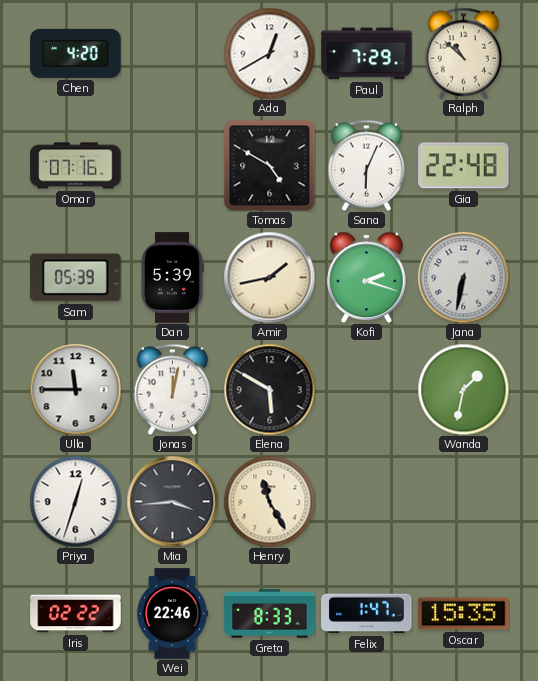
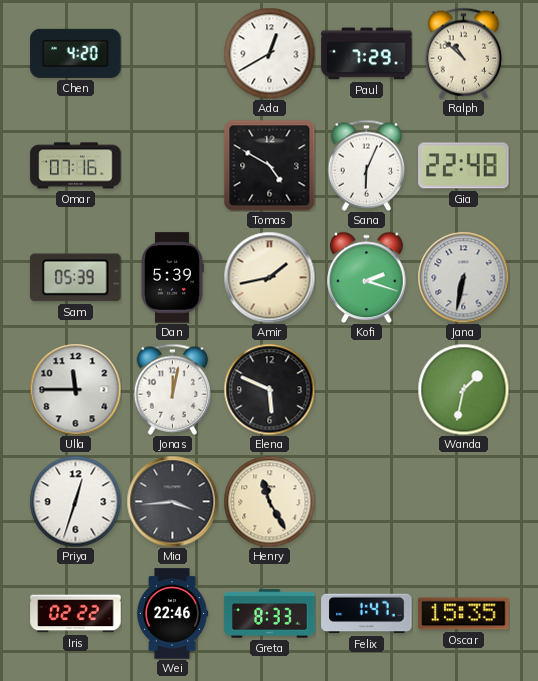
Elena: 5:50 -> 5:49
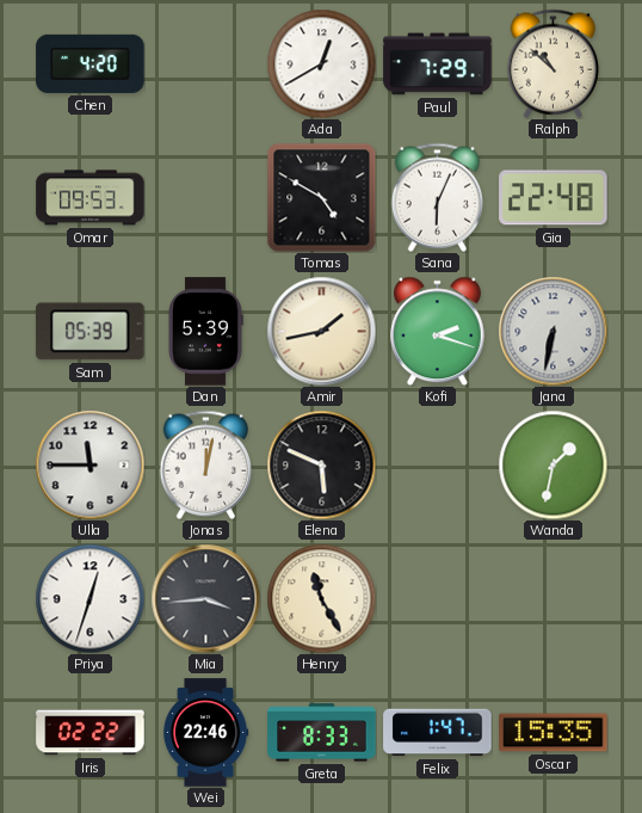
Omar: 07:16 -> 09:53
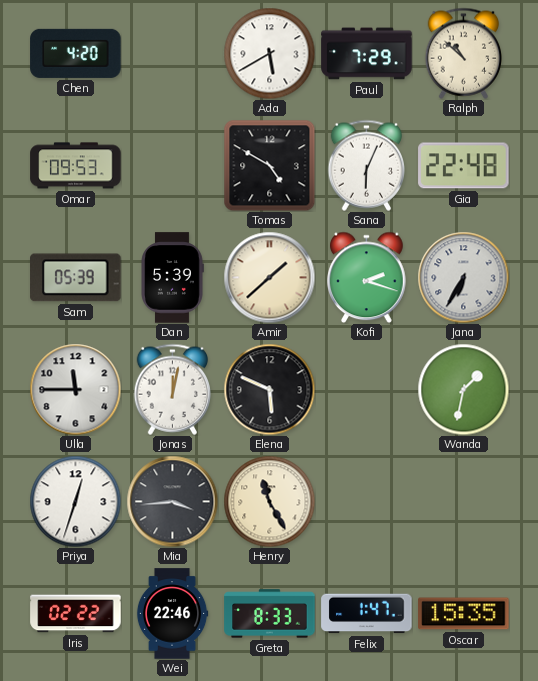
Ada: 12:40 -> 5:40
Amir: 1:43 -> 1:38
Jana: 6:32 -> 6:35
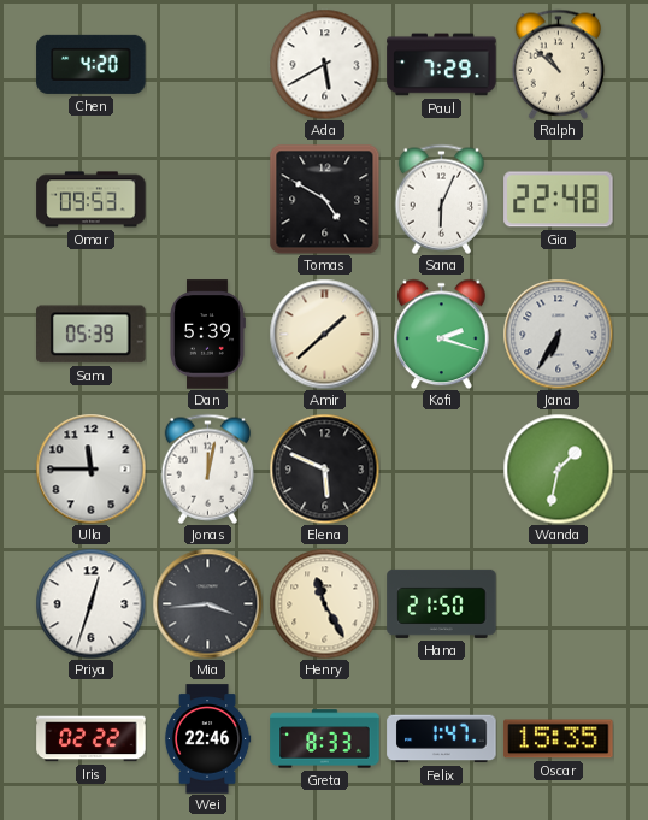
Hana: none -> 21:50
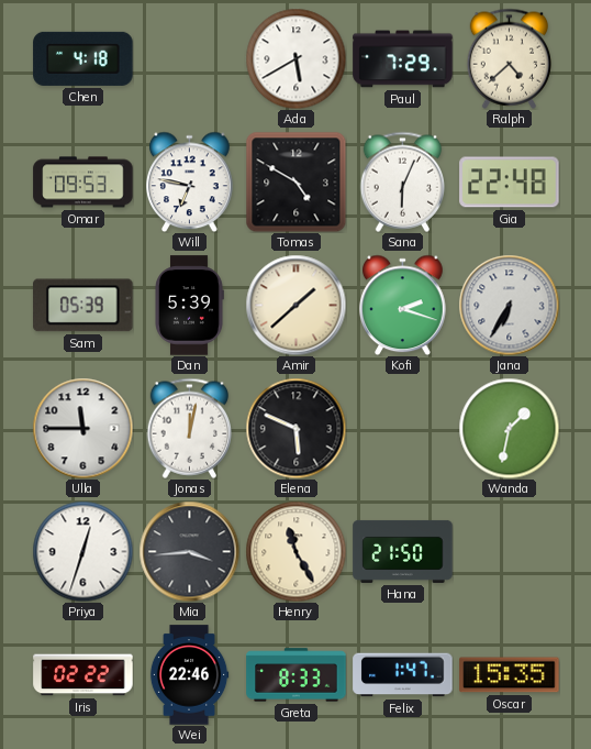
Chen: 4:20 -> 4:18
Ralph: 10:52 -> 4:38
Will: none -> 6:47
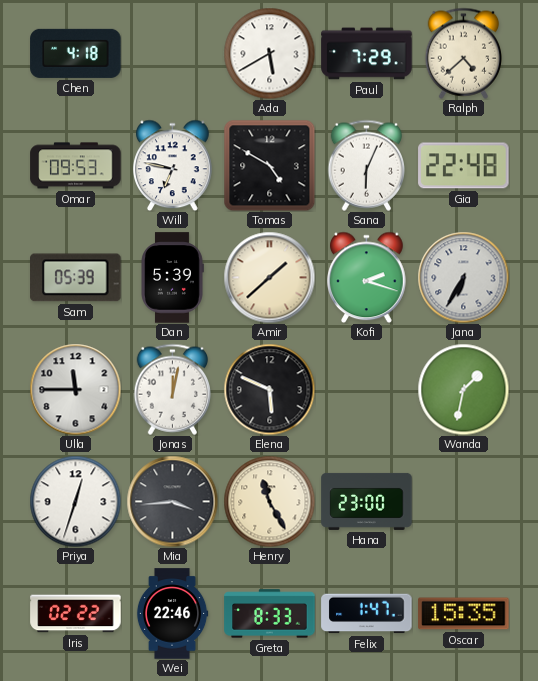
Hana: 21:50 -> 23:00
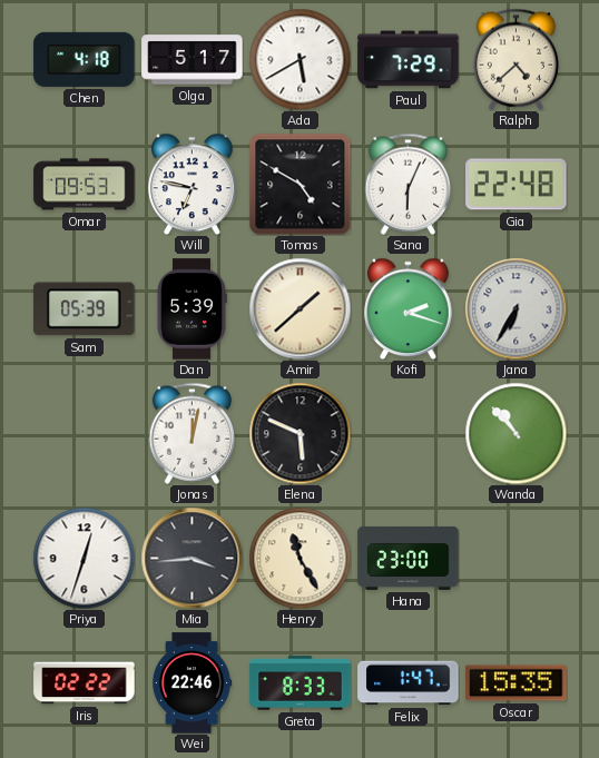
Olga: none -> 5:17
Ulla: 11:45 -> none
Wanda: 1:32 -> 10:53
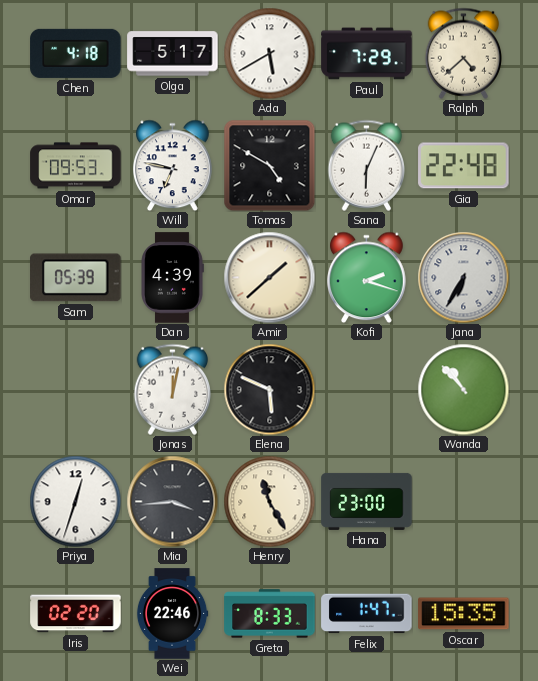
Dan: 5:39 -> 4:39
Iris: 02:22 -> 02:20
